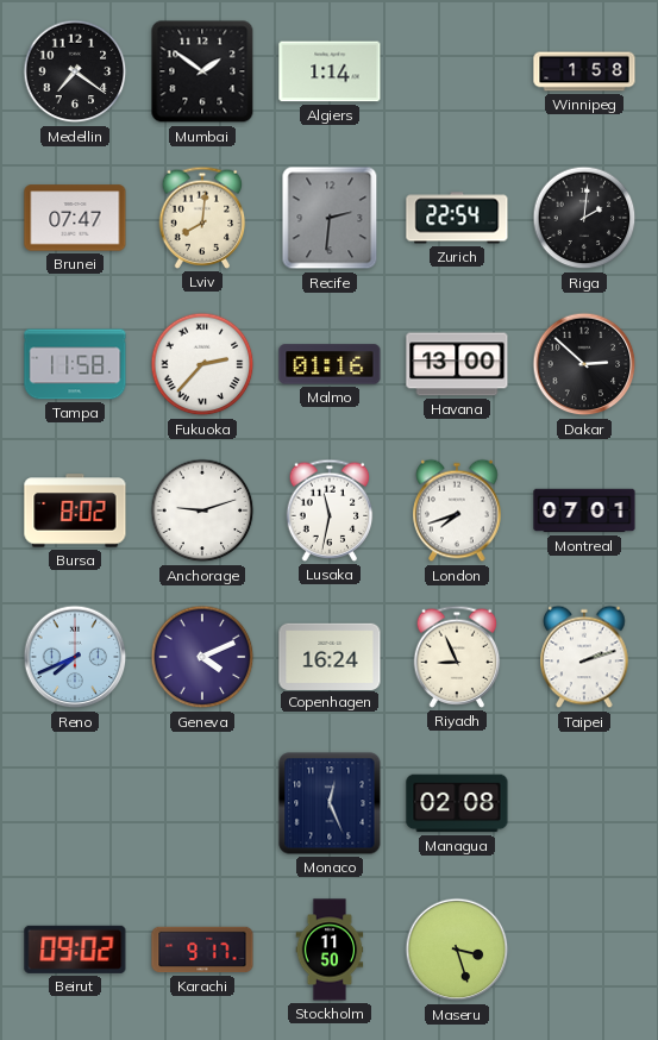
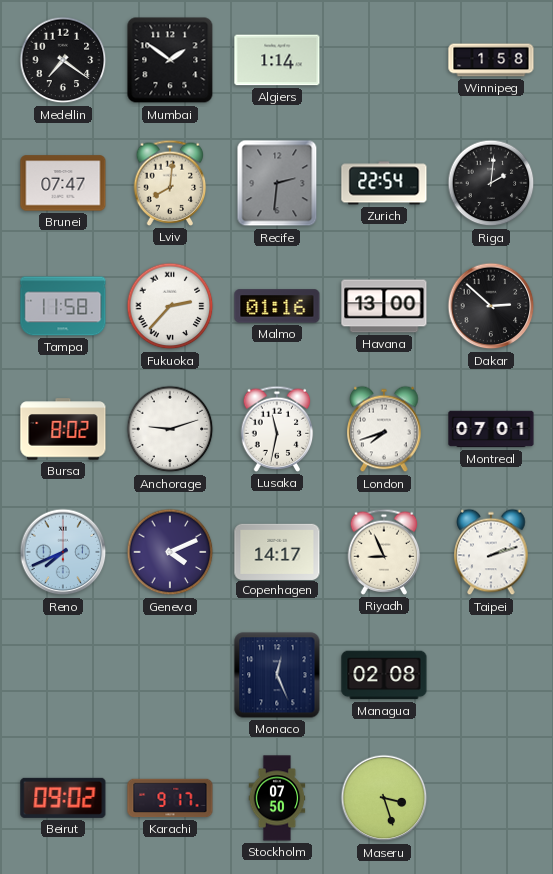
Copenhagen: 16:24 -> 14:17
Stockholm: 11:50 -> 07:50
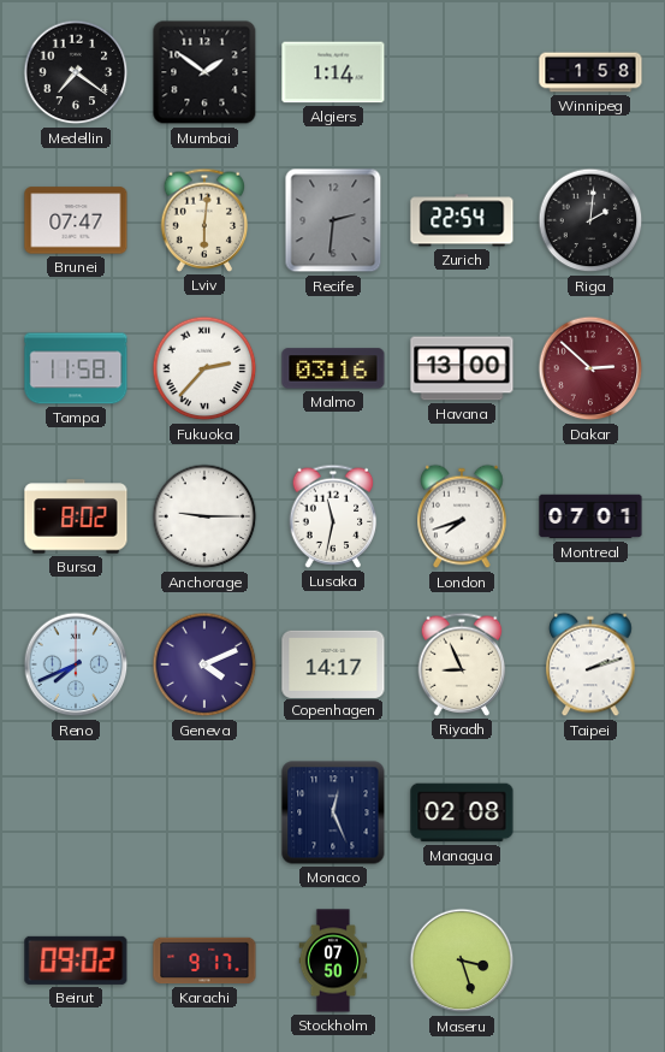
Lviv: 8:01 -> 6:01
Malmo: 01:16 -> 03:16
Dakar dial: black -> burgundy
Anchorage: 9:12 -> 9:15
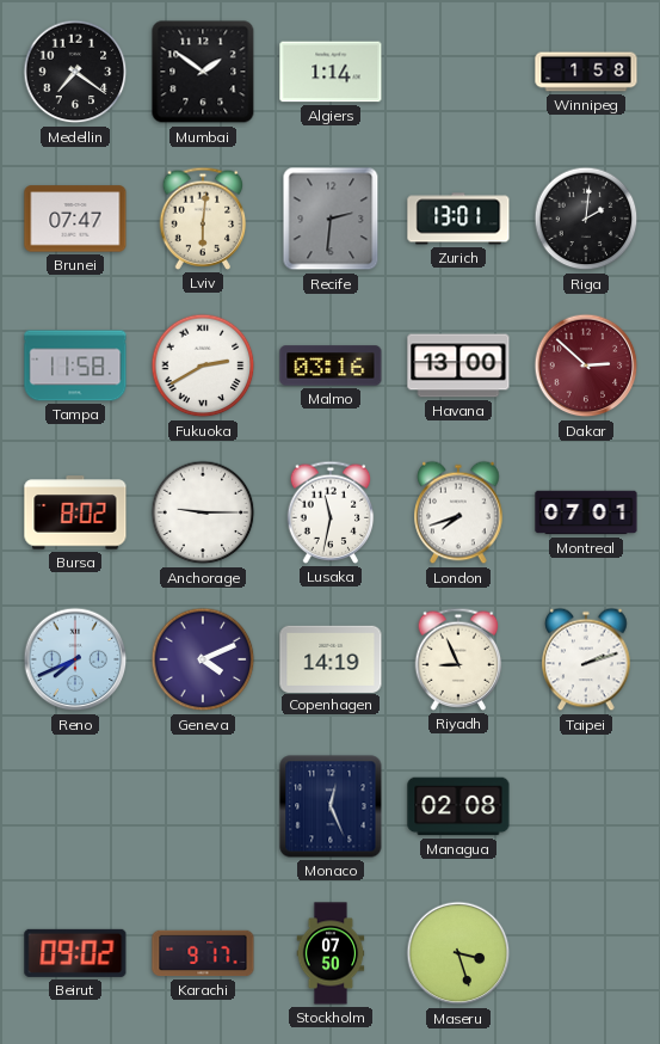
Zurich: 22:54 -> 13:01
Fukuoka: 2:37 -> 2:40
Copenhagen: 14:17 -> 14:19
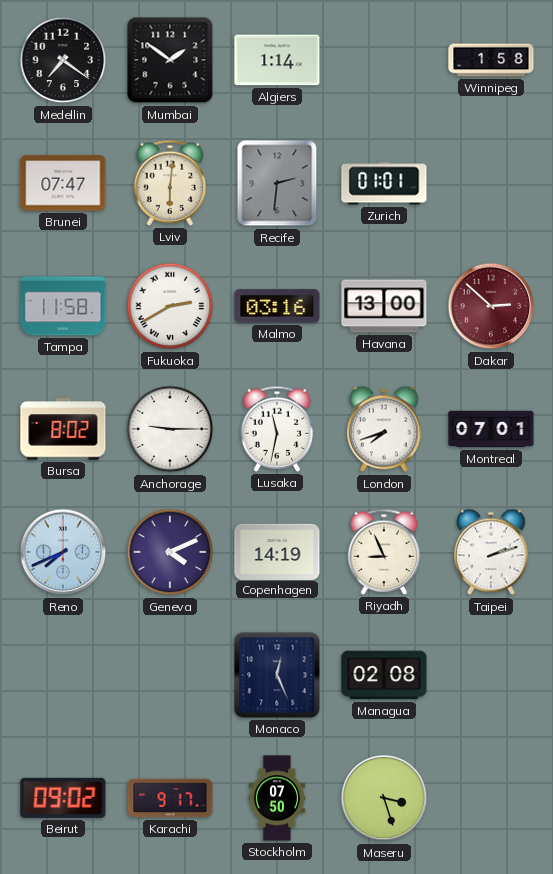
Zurich: 13:01 -> 01:01
Riga: 2:01 -> none
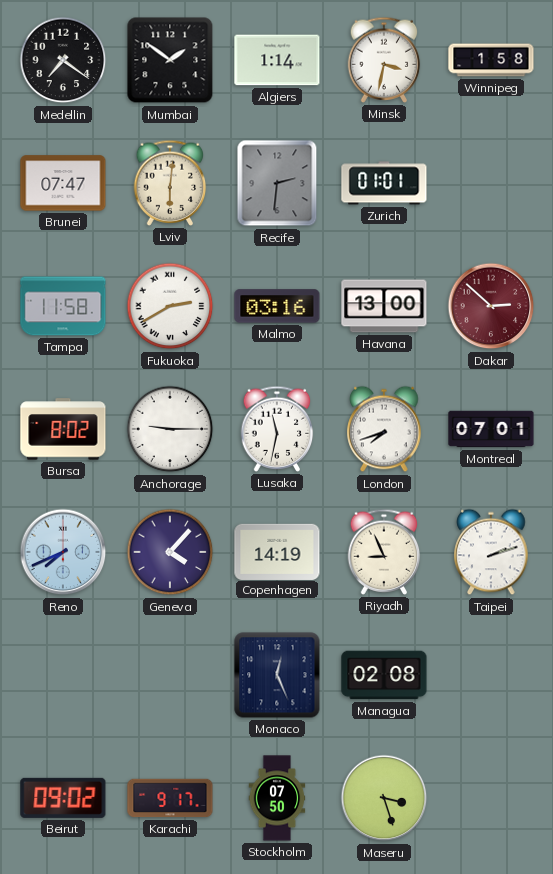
Minsk: none -> 3:32
Geneva: 4:11 -> 4:07
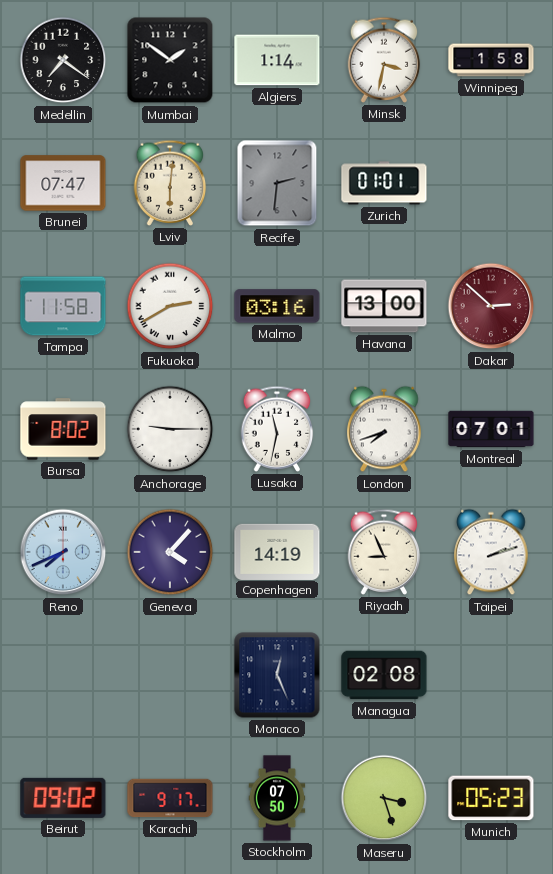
Munich: none -> 05:23
